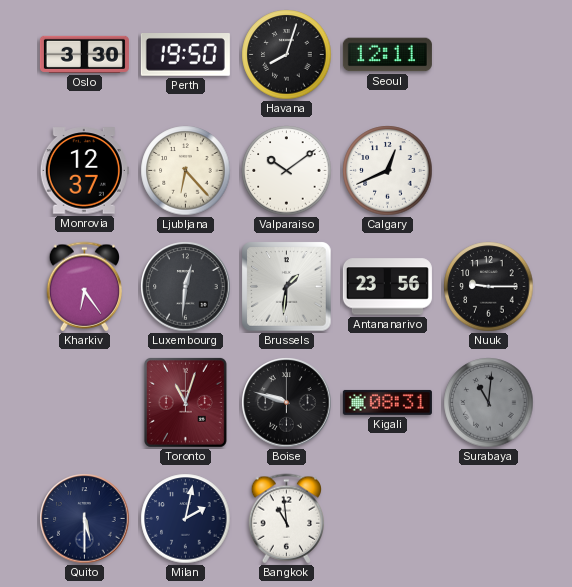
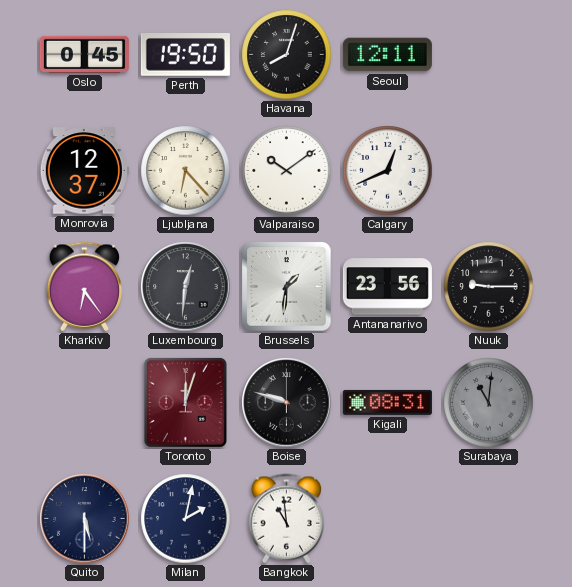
Oslo: 3:30 -> 0:45
Toronto: 11:03 -> 12:03
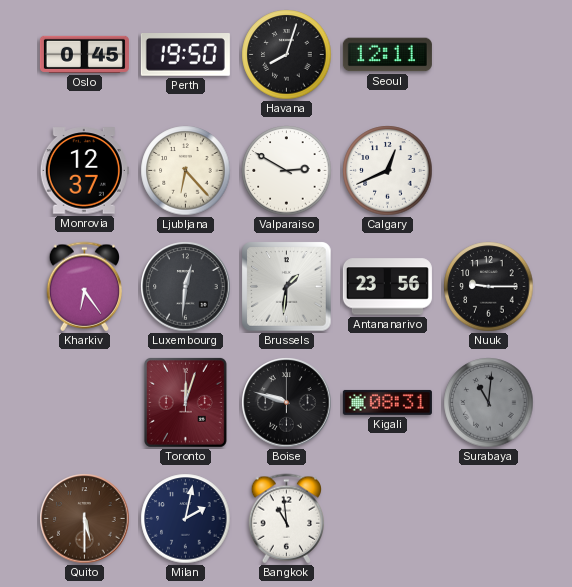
Valparaiso: 10:09 -> 2:50
Quito dial: navy -> brown
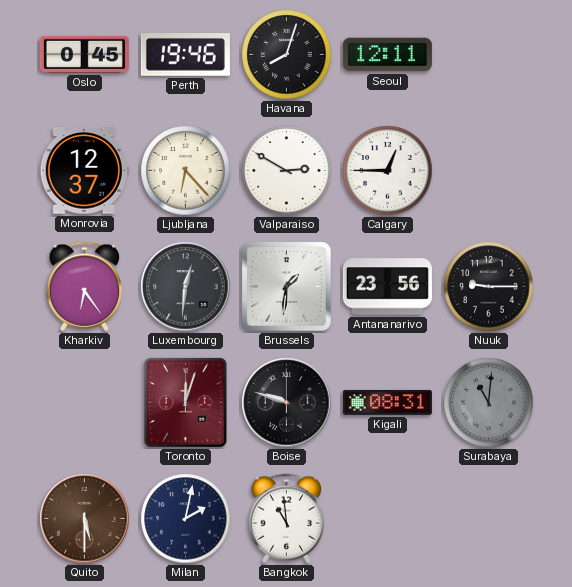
Perth: 19:50 -> 19:46
Calgary: 12:41 -> 12:45
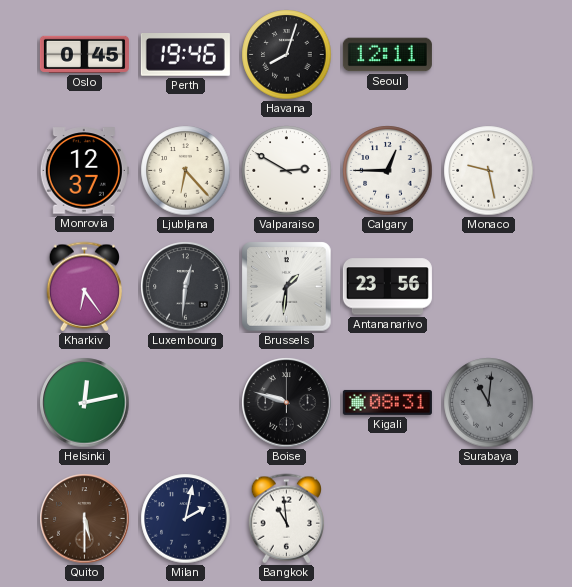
Monaco: none -> 9:28
Nuuk: 9:15 -> none
Helsinki: none -> 12:13
Toronto: 12:03 -> none
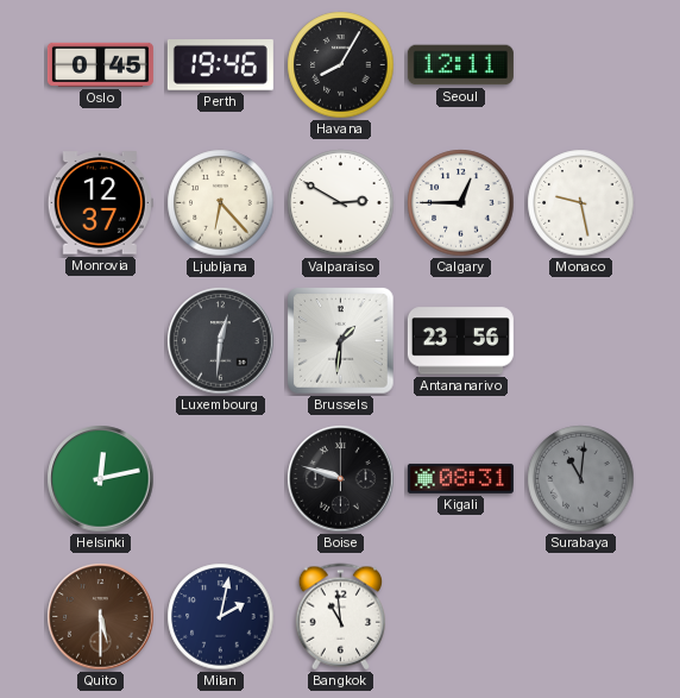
Havana: 8:03 -> 8:05
Kharkiv: 6:24 -> none
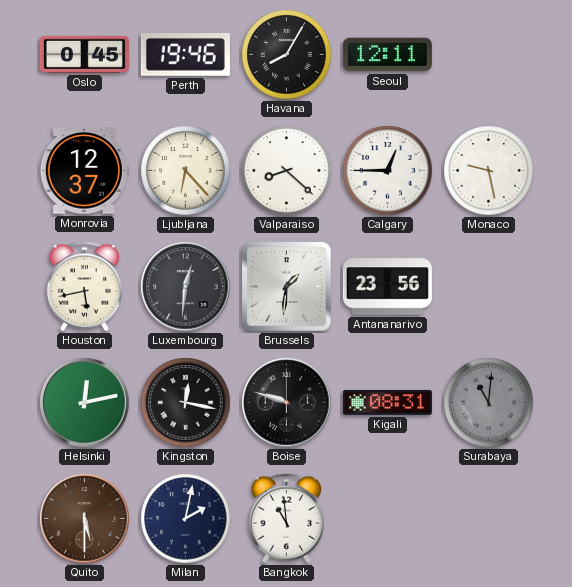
Valparaiso: 2:50 -> 8:22
Houston: none -> 5:43
Kingston: none -> 12:17
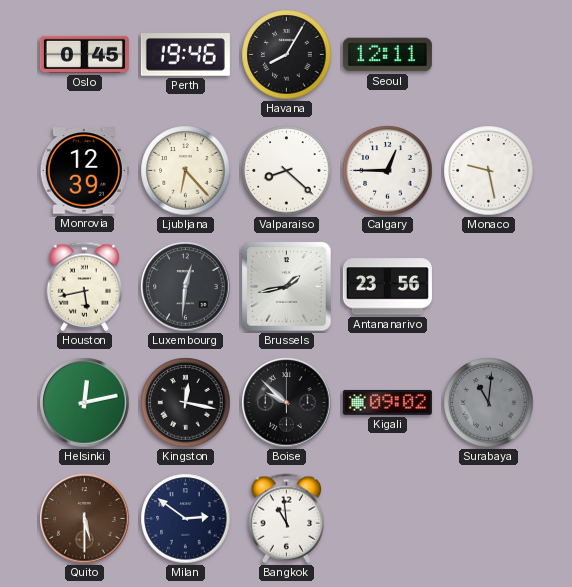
Monrovia: 12:37 -> 12:39
Brussels: 1:31 -> 1:43
Boise: 9:48 -> 9:52
Kigali: 08:31 -> 09:02
Milan: 2:02 -> 2:51
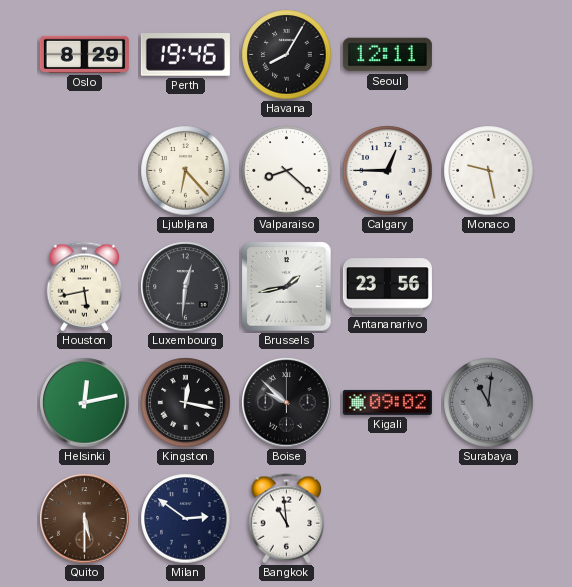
Oslo: 0:45 -> 8:29
Monrovia: 12:39 -> none
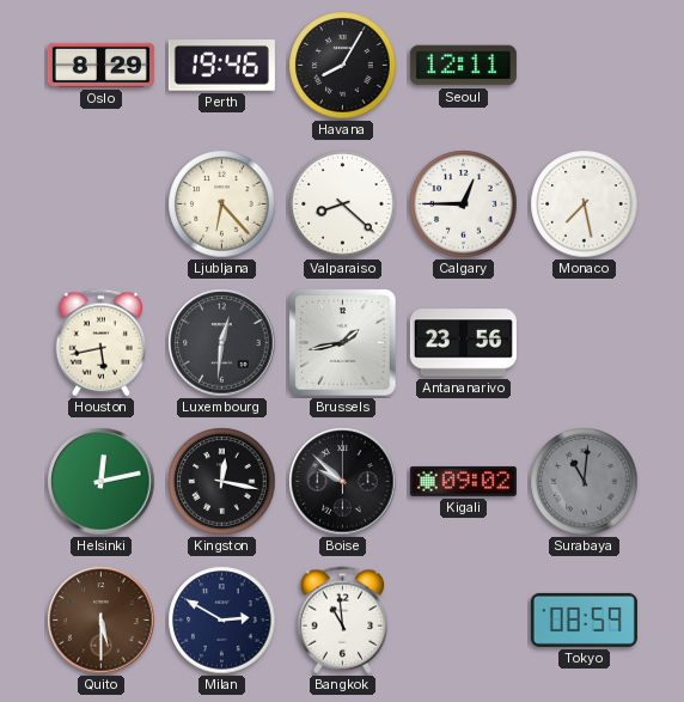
Monaco: 9:28 -> 7:28
Milan: 2:51 -> 2:50
Tokyo: none -> 08:59
